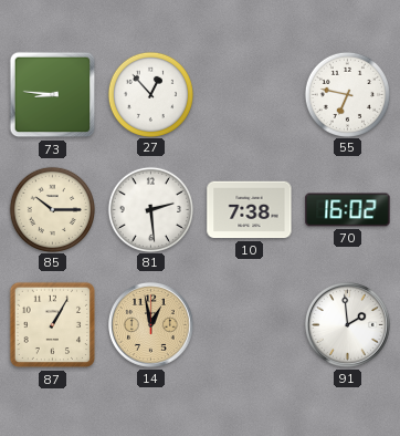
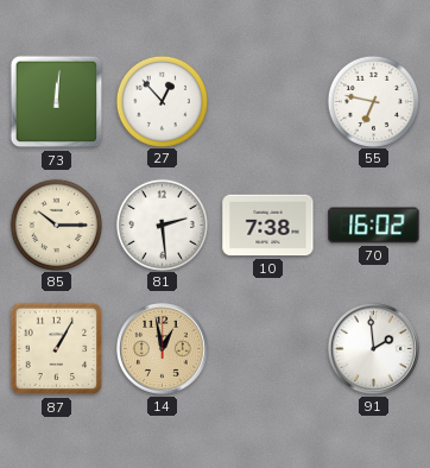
73: 8:46 -> 12:01
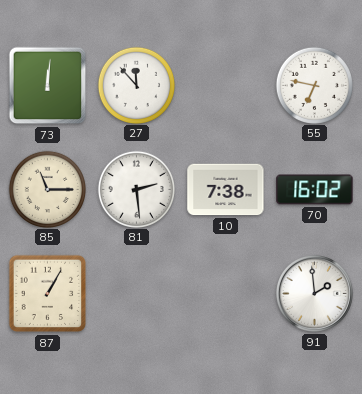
27: 12:53 -> 11:53
85: 10:15 -> 11:15
14: 12:58 -> none
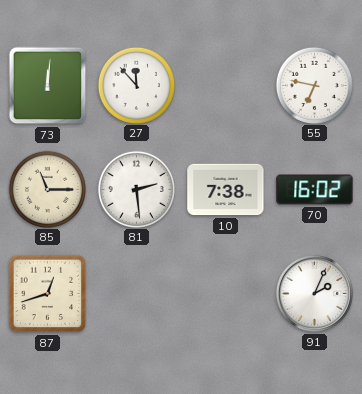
87: 1:05 -> 12:42
91: 1:59 -> 2:04
